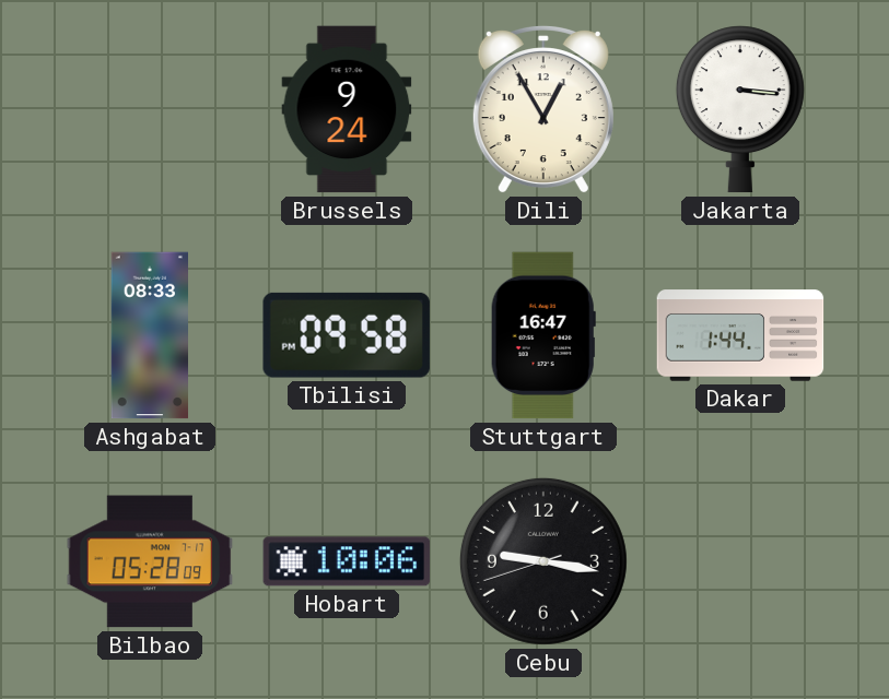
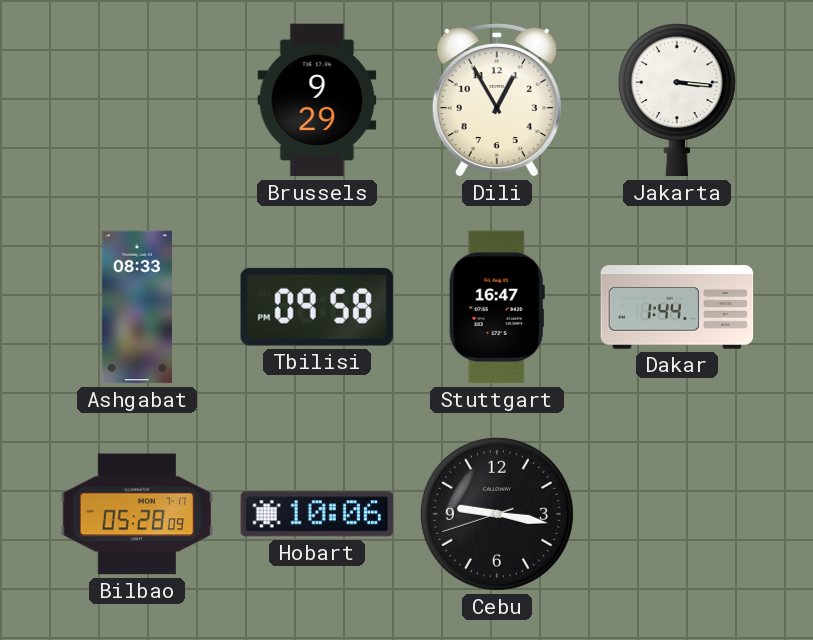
Brussels: 9:24 -> 9:29
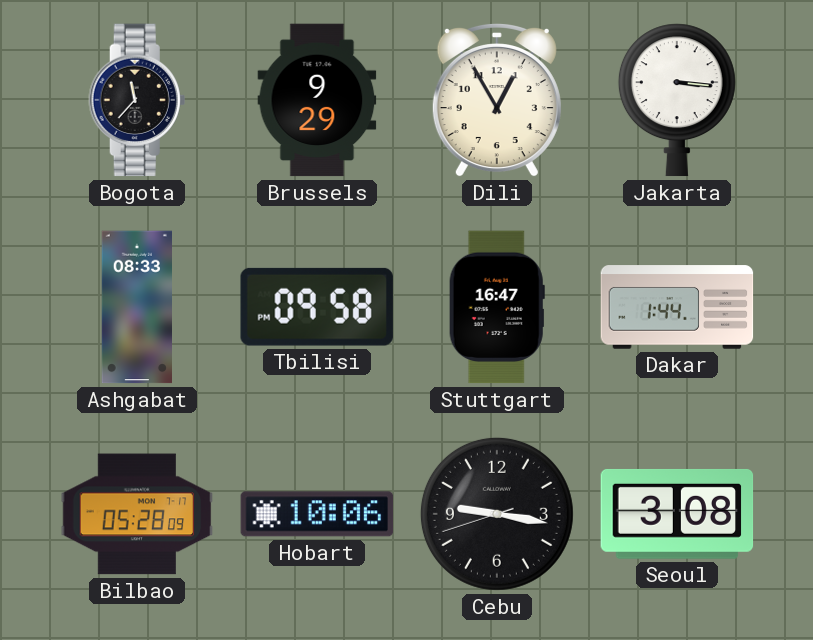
Bogota: none -> 11:37
Seoul: none -> 3:08
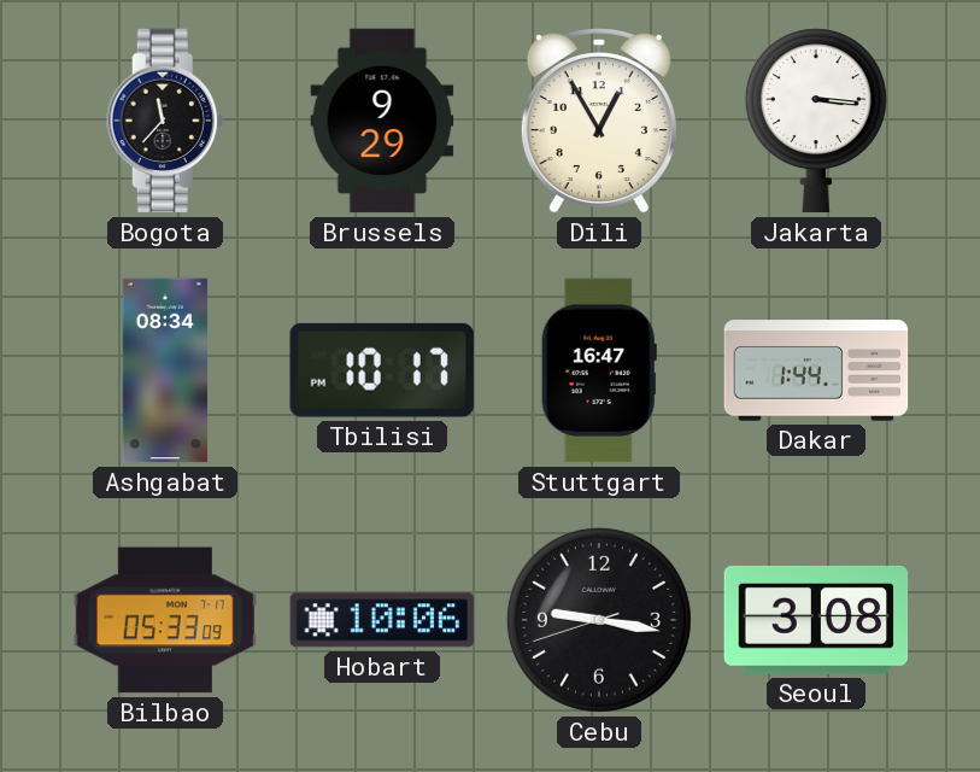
Ashgabat: 08:33 -> 08:34
Tbilisi: 09:58 -> 10:17
Bilbao: 05:28 -> 05:33
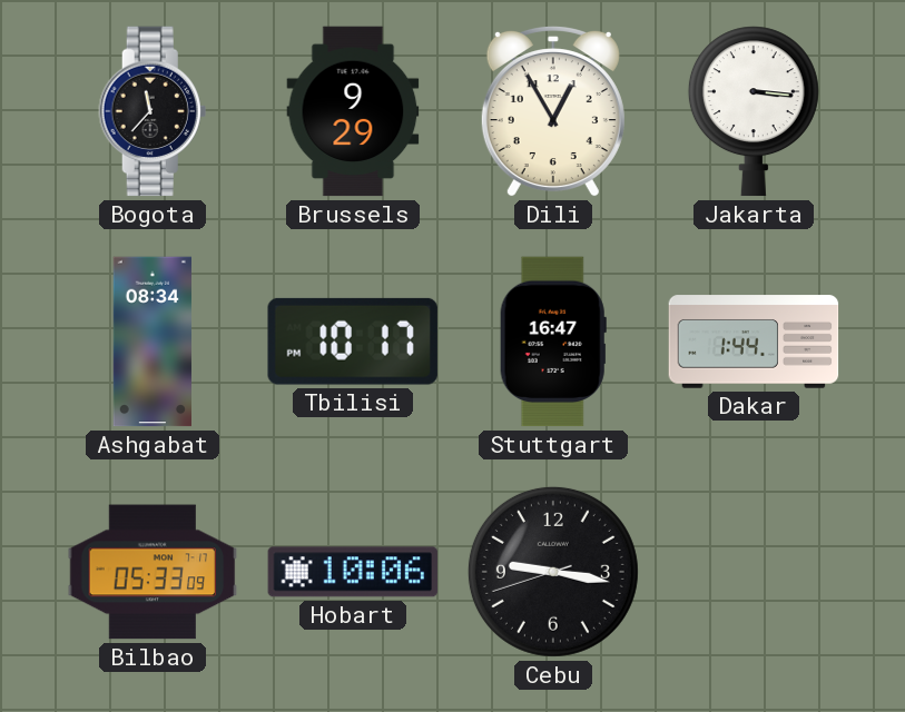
Seoul: 3:08 -> none
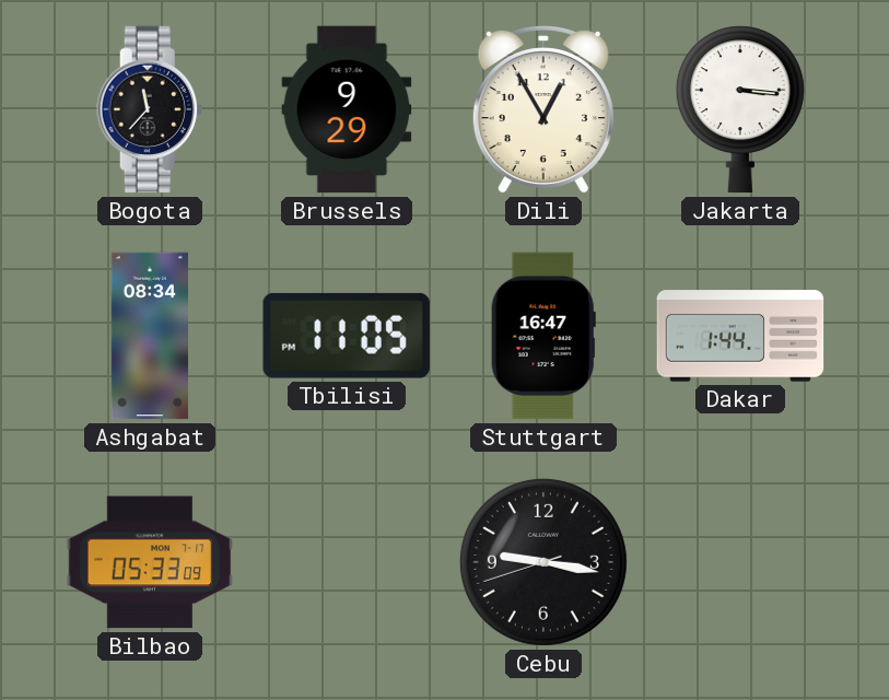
Tbilisi: 10:17 -> 11:05
Hobart: 10:06 -> none
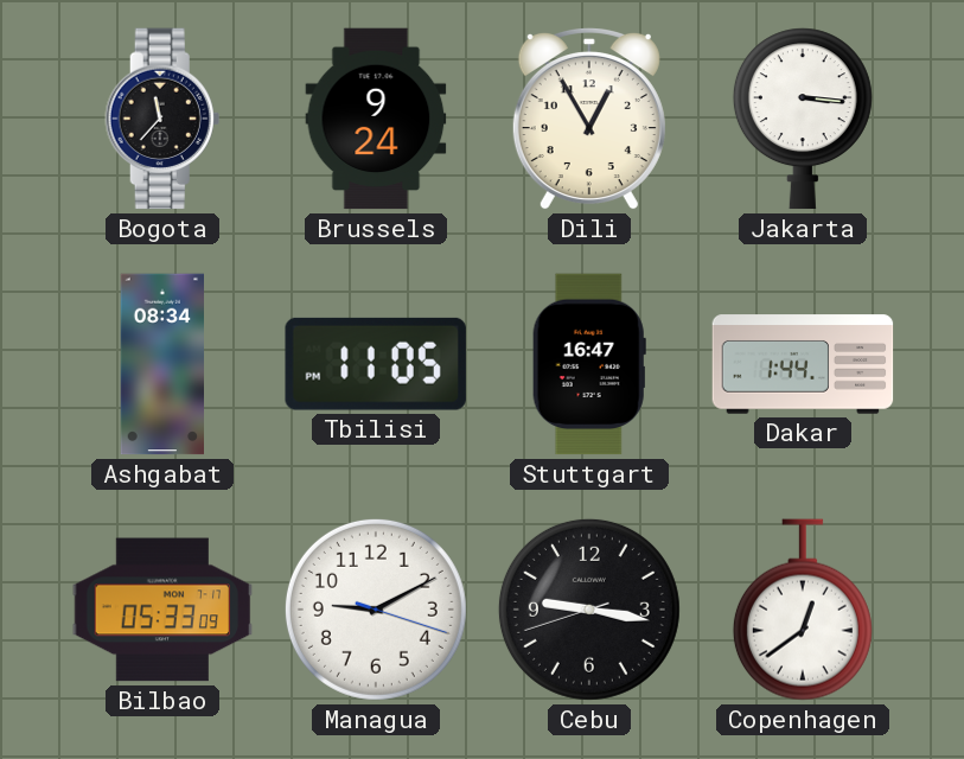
Brussels: 9:29 -> 9:24
Managua: none -> 9:10
Copenhagen: none -> 12:39
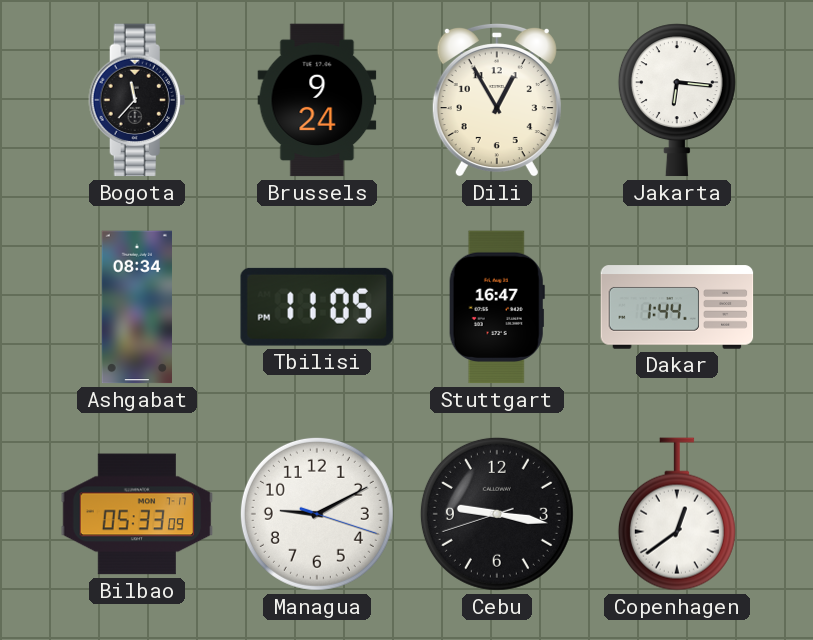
Jakarta: 3:16 -> 6:16
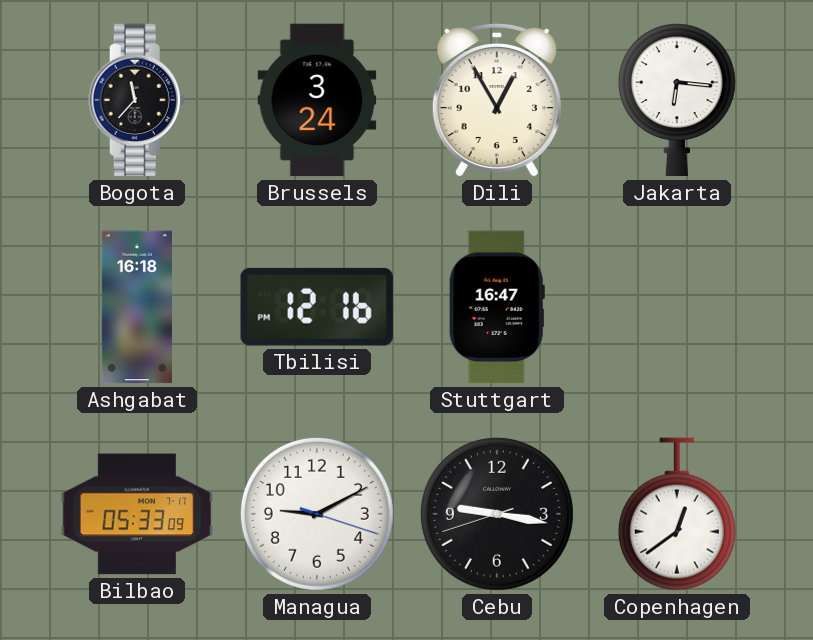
Brussels: 9:24 -> 3:24
Ashgabat: 08:34 -> 16:18
Tbilisi: 11:05 -> 12:16
Dakar: 1:44 -> none
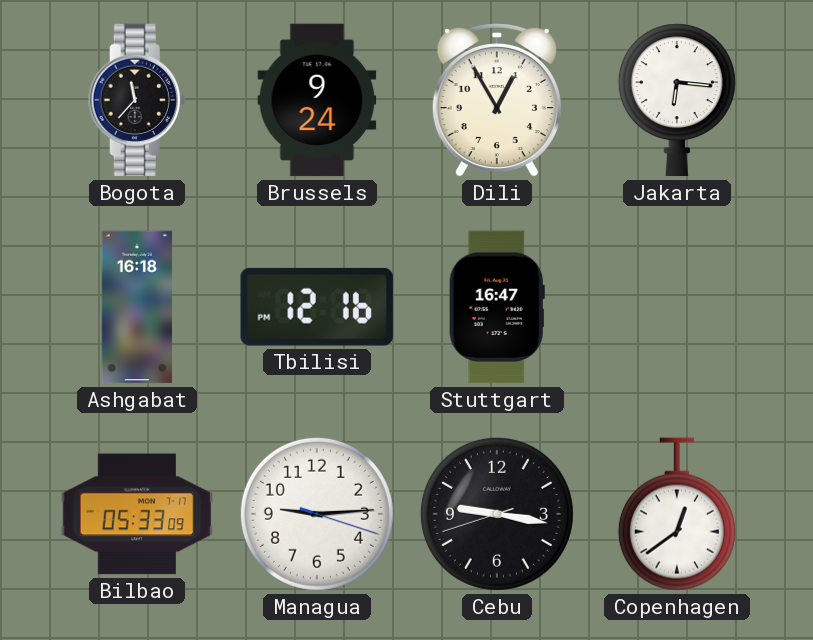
Brussels: 3:24 -> 9:24
Managua: 9:10 -> 9:14
